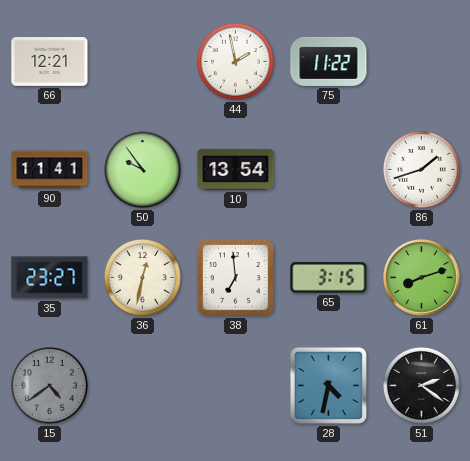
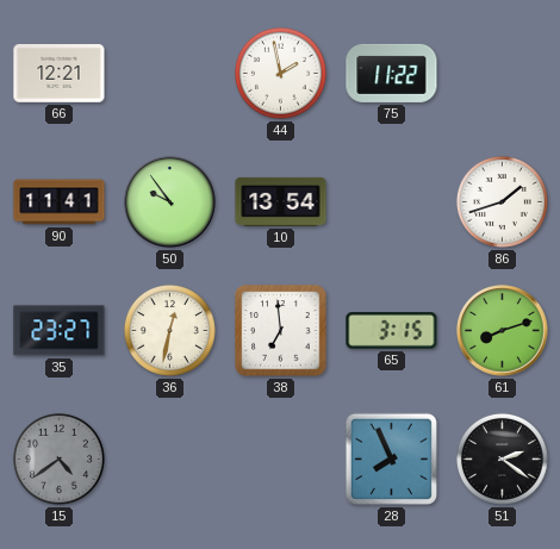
28: 4:32 -> 7:56
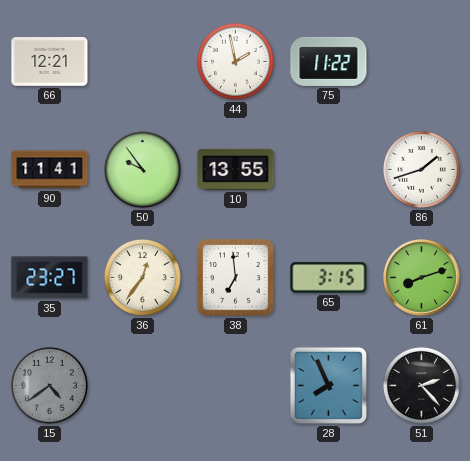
10: 13:54 -> 13:55
36: 12:32 -> 12:36
51: 2:21 -> 2:23
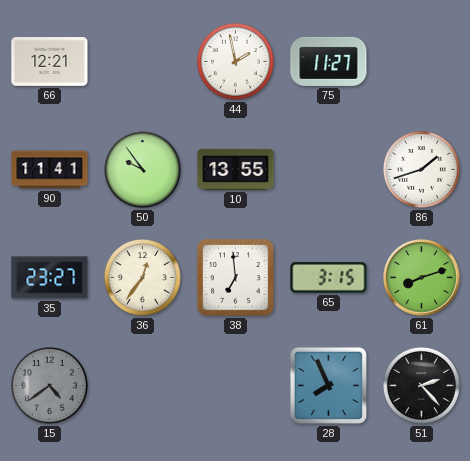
75: 11:22 -> 11:27
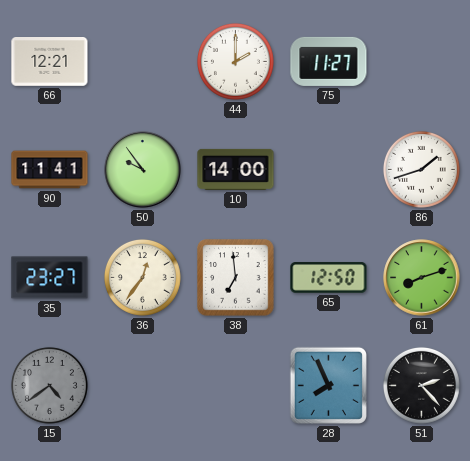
44: 1:58 -> 2:00
10: 13:55 -> 14:00
65: 3:15 -> 12:50
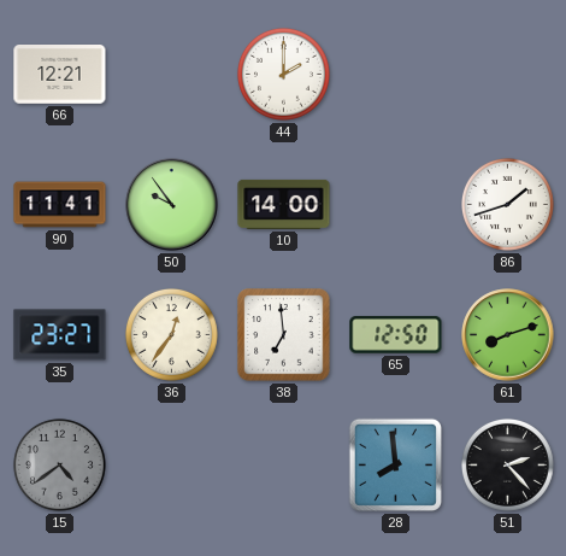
75: 11:27 -> none
28: 7:56 -> 7:59
